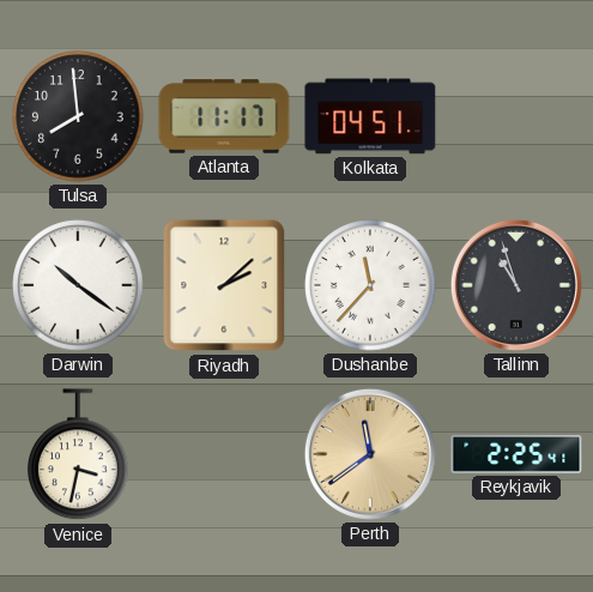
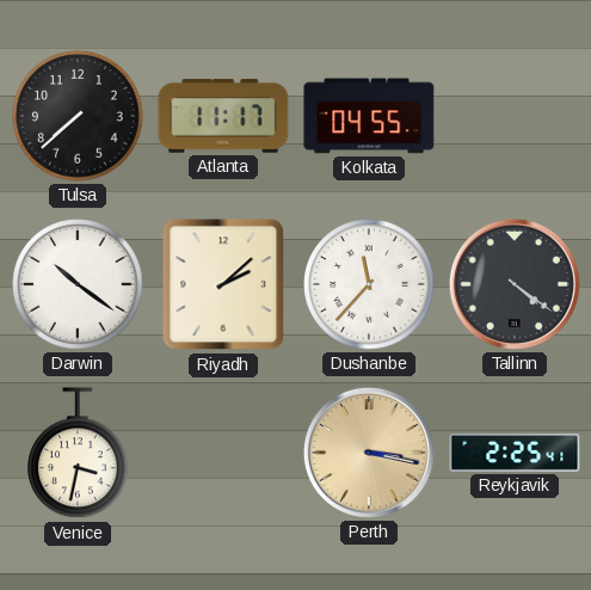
Tulsa: 7:59 -> 7:38
Kolkata: 04:51 -> 04:55
Tallinn: 10:57 -> 4:21
Perth: 11:39 -> 3:17
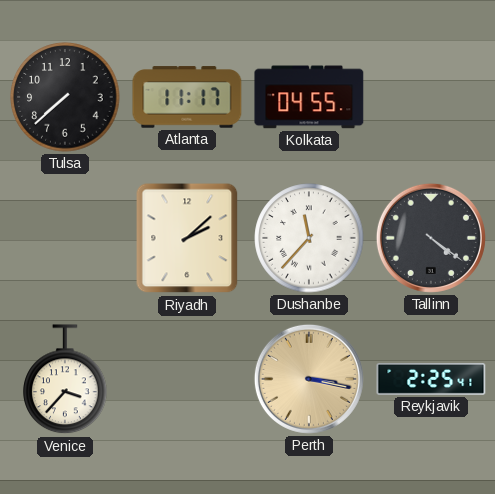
Darwin: 10:21 -> none
Venice: 3:32 -> 3:37
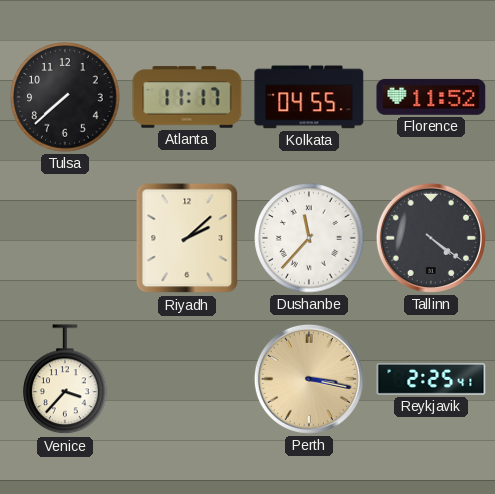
Florence: none -> 11:52
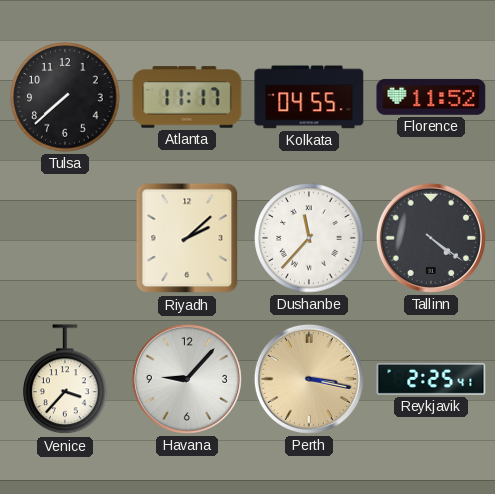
Havana: none -> 9:07
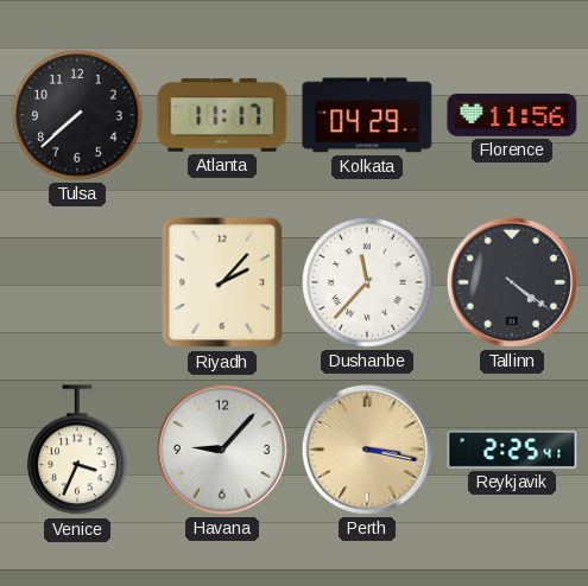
Kolkata: 04:55 -> 04:29
Florence: 11:52 -> 11:56
Riyadh: 2:08 -> 2:07
Venice: 3:37 -> 3:34
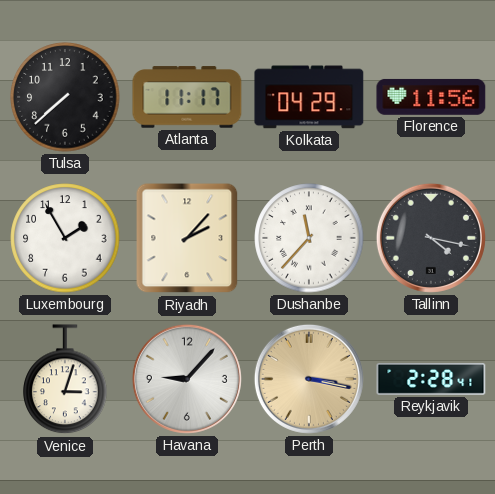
Luxembourg: none -> 1:55
Tallinn: 4:21 -> 4:17
Venice: 3:34 -> 3:03
Reykjavik: 2:25 -> 2:28
